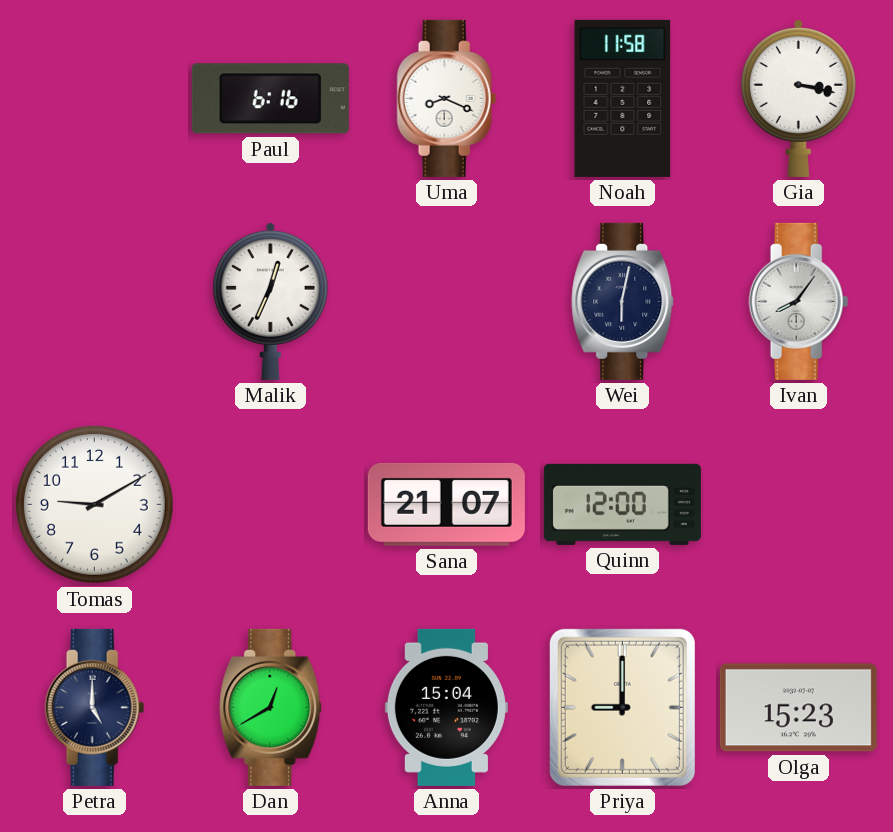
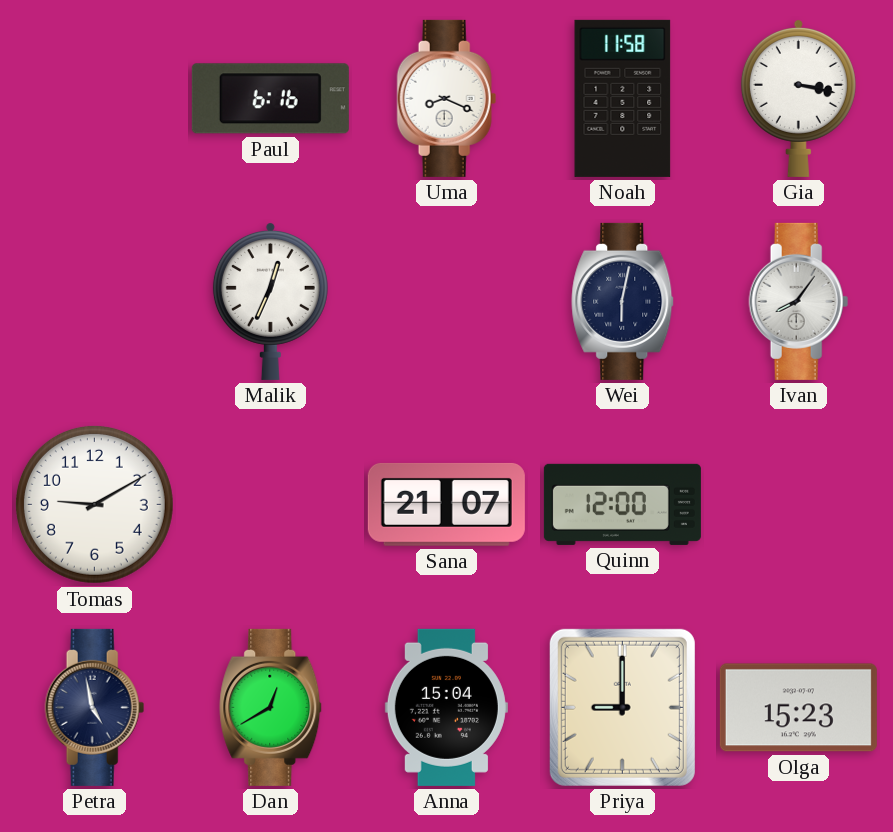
Petra: 5:00 -> 4:58
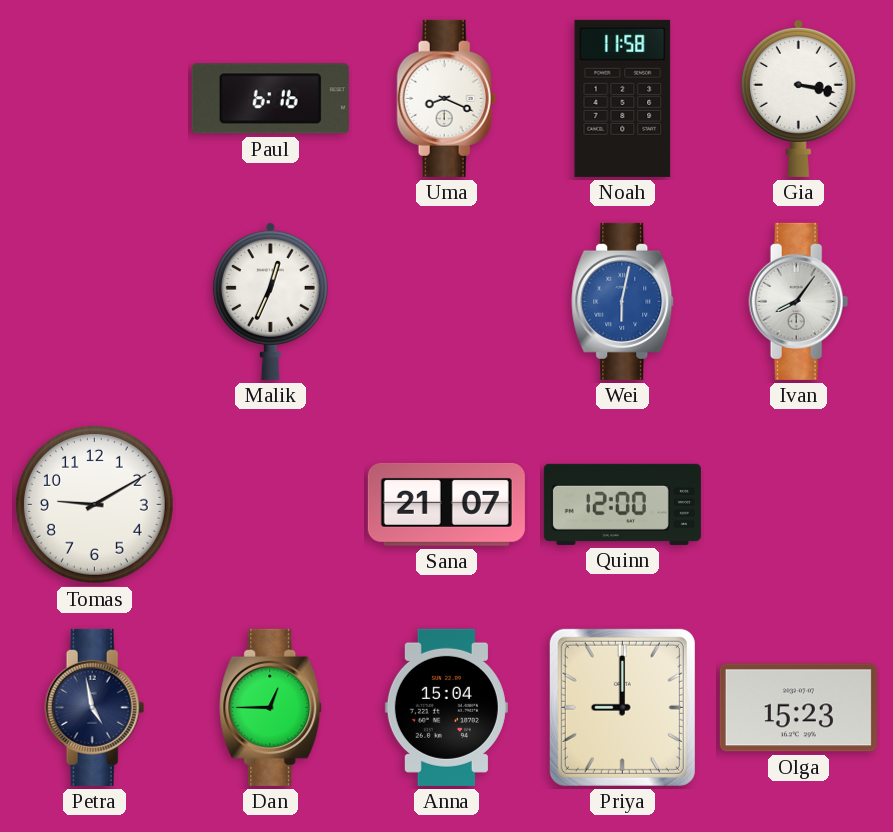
Wei dial: navy -> blue
Dan: 12:40 -> 12:45
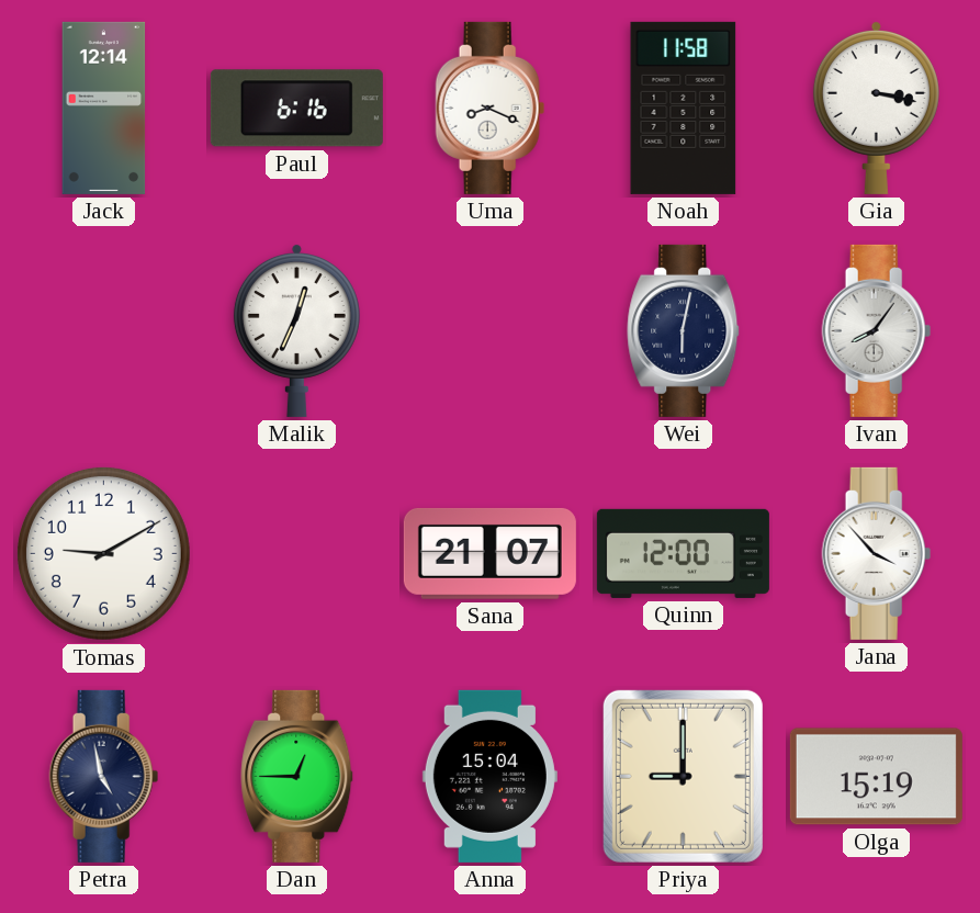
Jack: none -> 12:14
Wei dial: blue -> navy
Jana: none -> 3:53
Olga: 15:23 -> 15:19
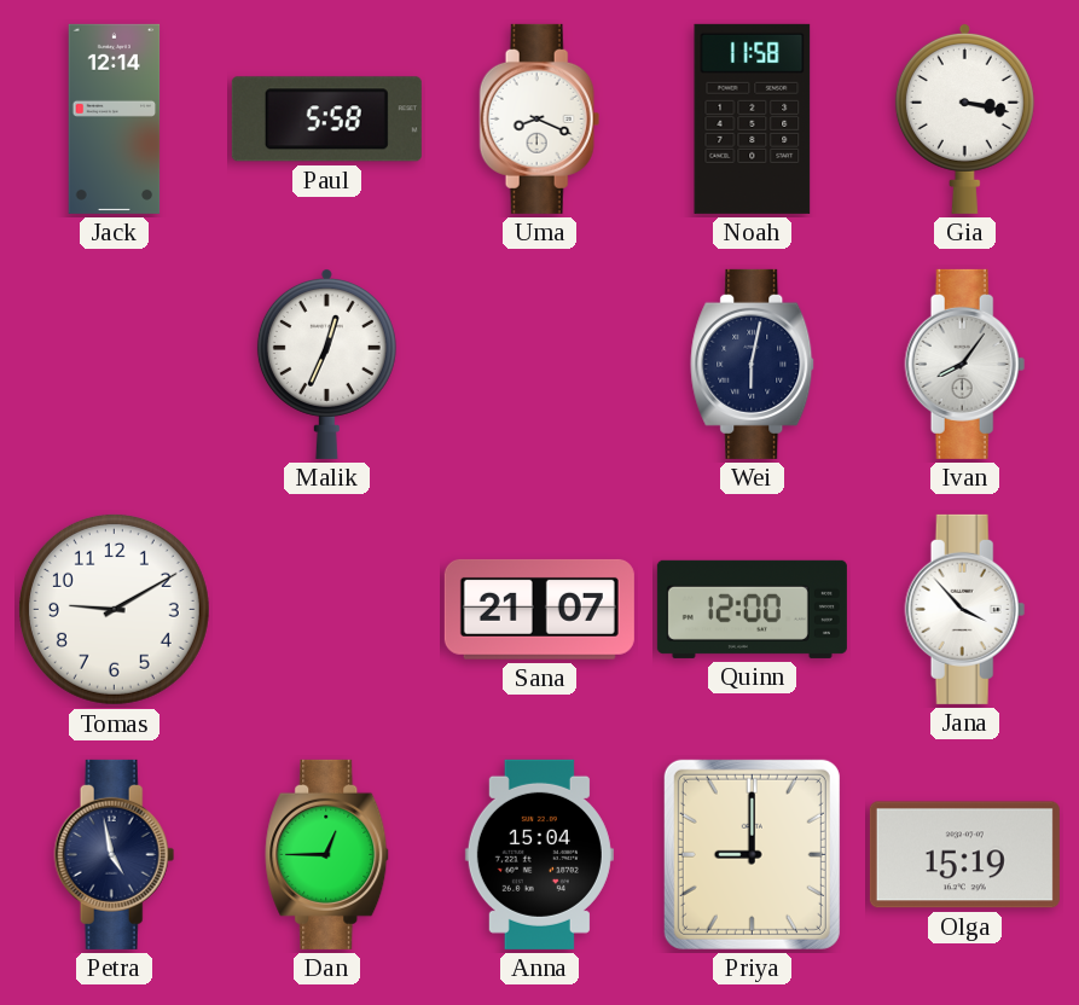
Paul: 6:16 -> 5:58
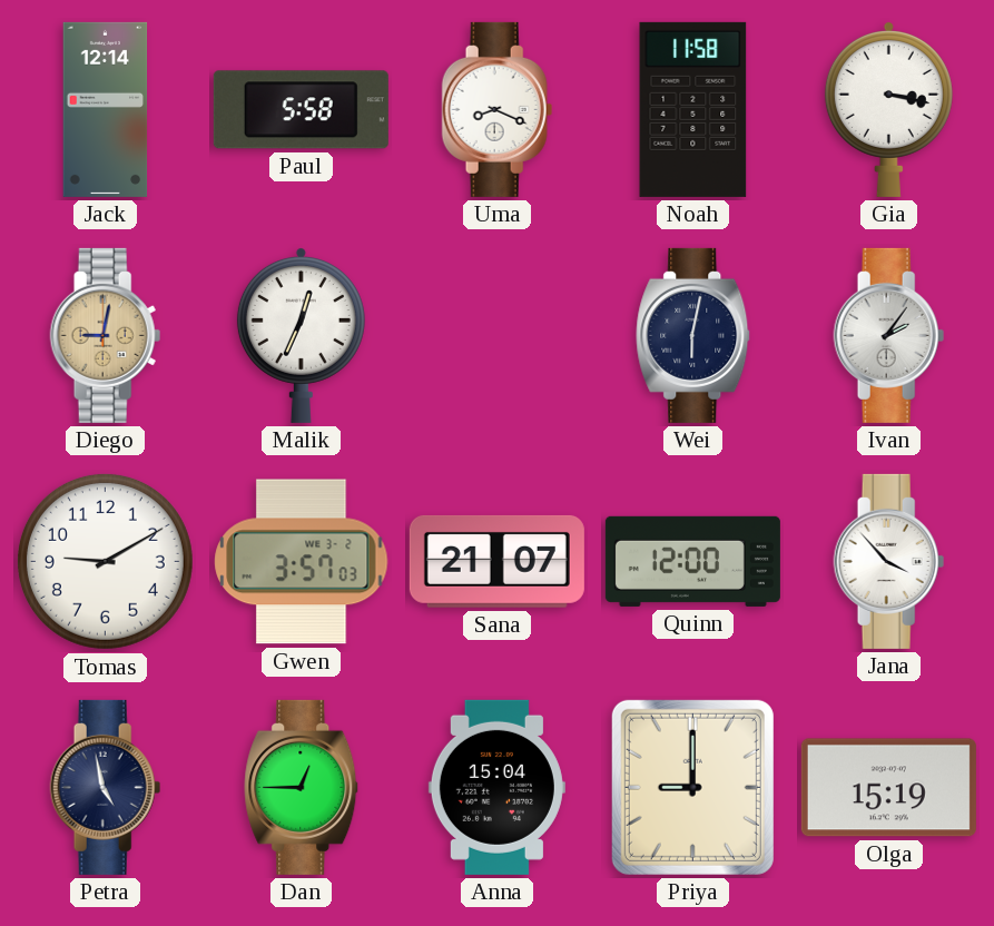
Diego: none -> 9:02
Ivan: 8:06 -> 2:06
Gwen: none -> 3:57
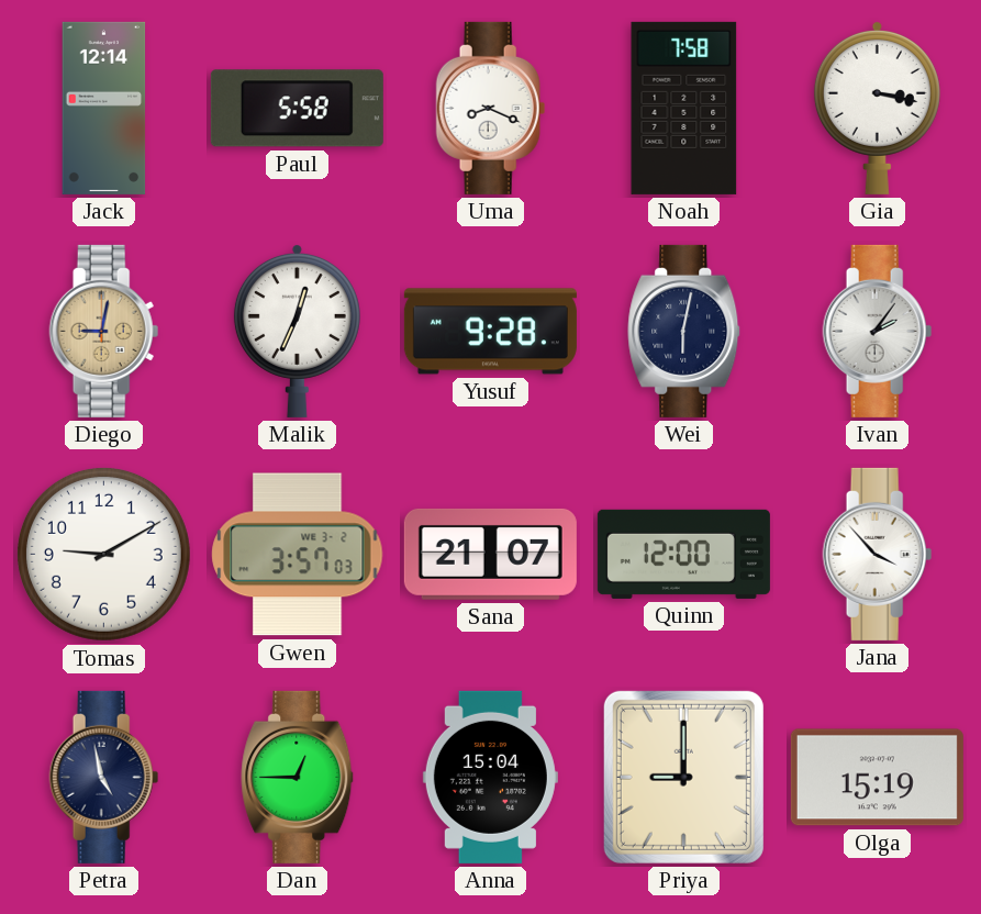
Noah: 11:58 -> 7:58
Yusuf: none -> 9:28
